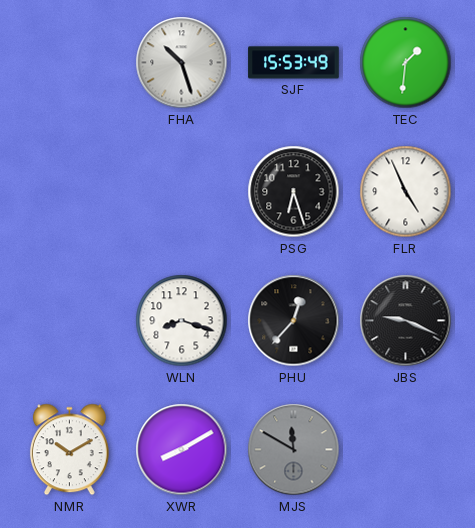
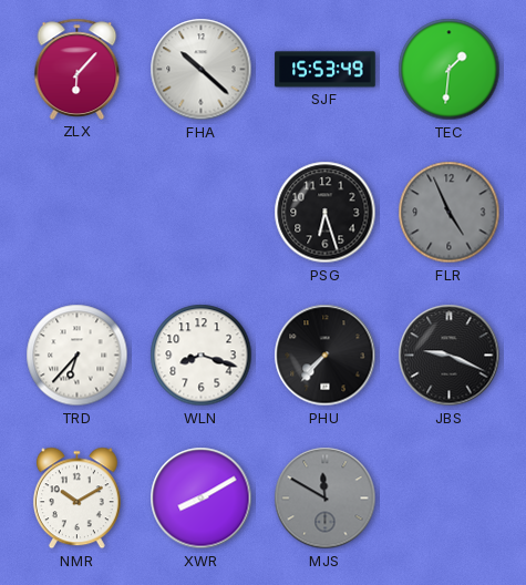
ZLX: none -> 6:07
FHA: 10:27 -> 10:22
FLR dial: white -> grey
TRD: none -> 6:37
PHU: 12:37 -> 7:37
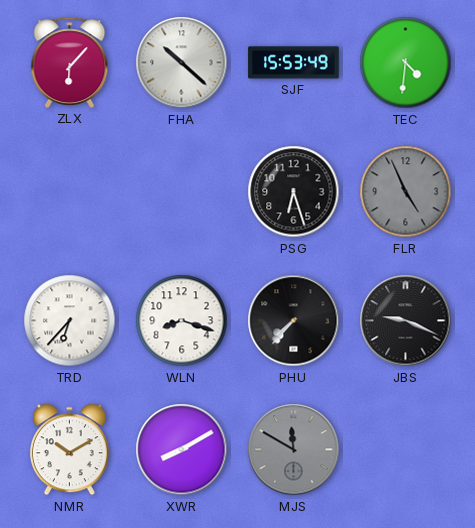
TEC: 1:31 -> 4:31
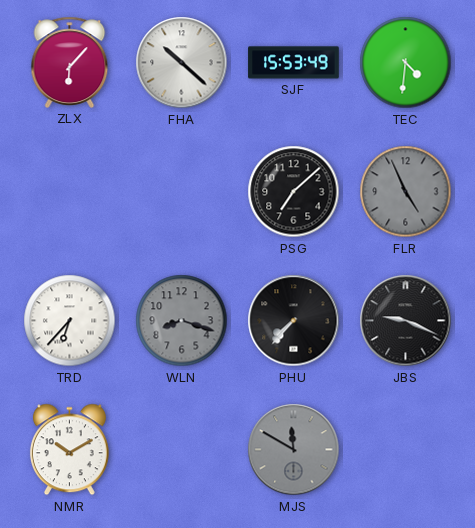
PSG: 6:27 -> 7:08
WLN dial: white -> grey
XWR: 8:10 -> none
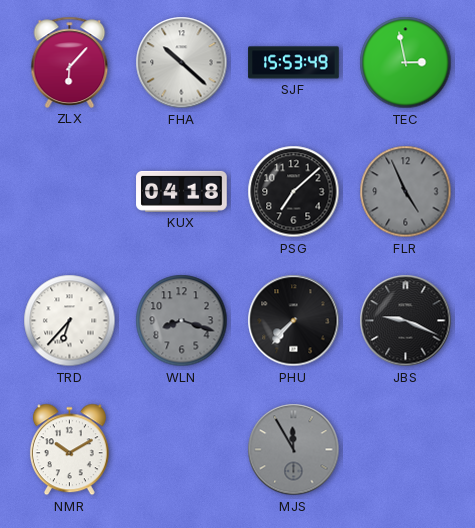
TEC: 4:31 -> 2:58
KUX: none -> 04:18
MJS: 11:50 -> 11:55
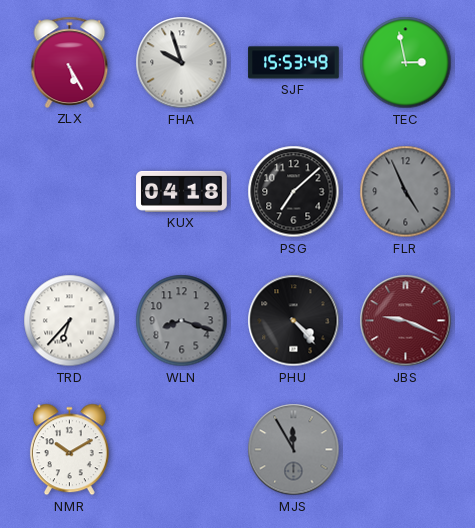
ZLX: 6:07 -> 5:25
FHA: 10:22 -> 9:57
PHU: 7:37 -> 4:23
JBS dial: black -> burgundy
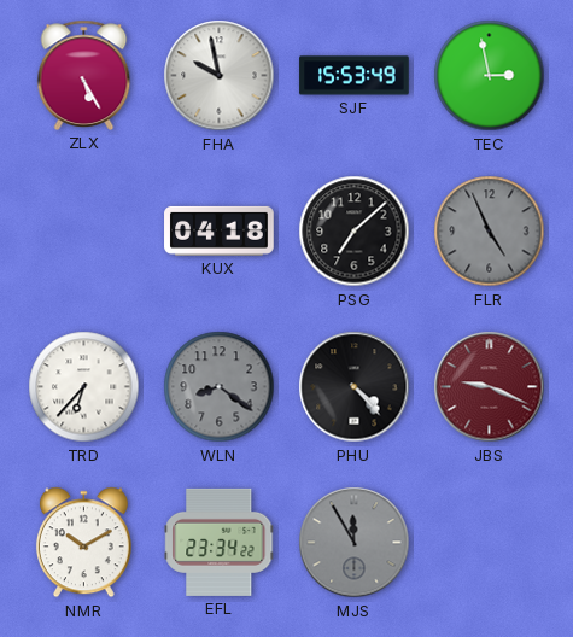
FHA: 9:57 -> 9:58
WLN: 8:18 -> 8:21
EFL: none -> 23:34
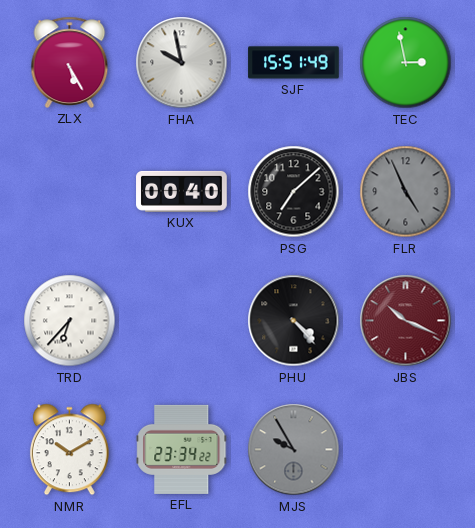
SJF: 15:53 -> 15:51
KUX: 04:18 -> 00:40
WLN: 8:21 -> none
JBS: 9:19 -> 10:19
MJS: 11:55 -> 9:55
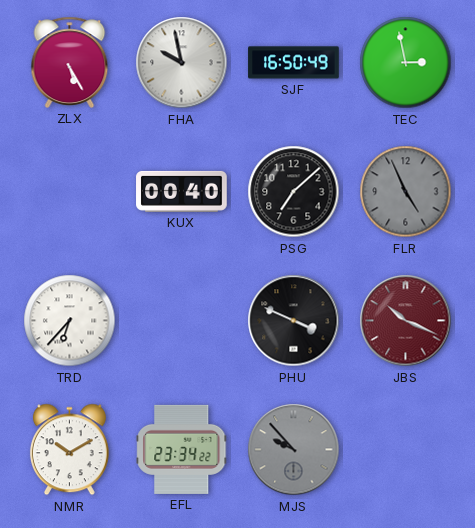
SJF: 15:51 -> 16:50
PHU: 4:23 -> 3:49
MJS: 9:55 -> 9:53
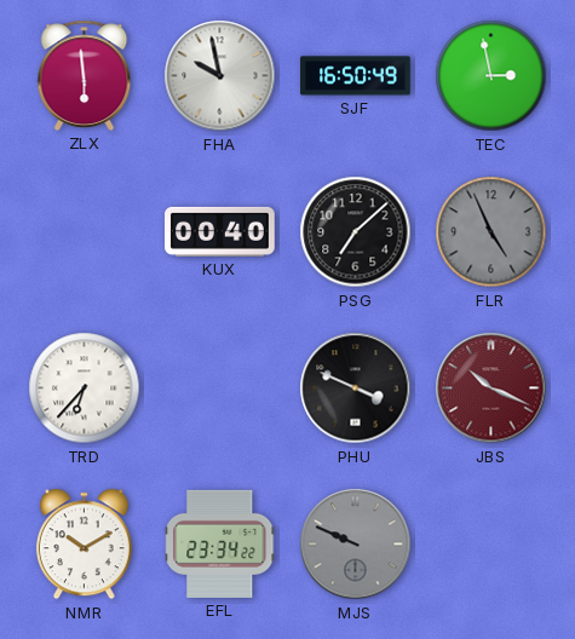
ZLX: 5:25 -> 5:59
MJS: 9:53 -> 9:49
